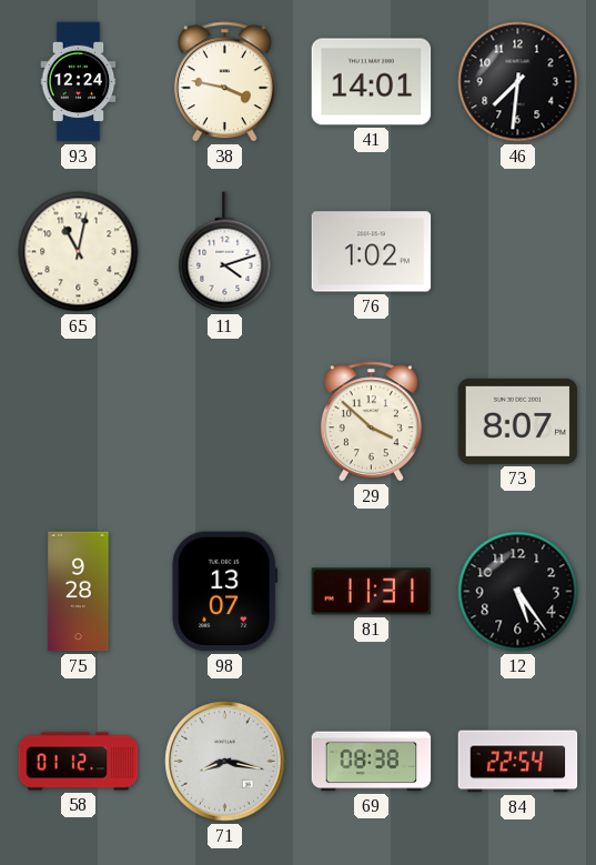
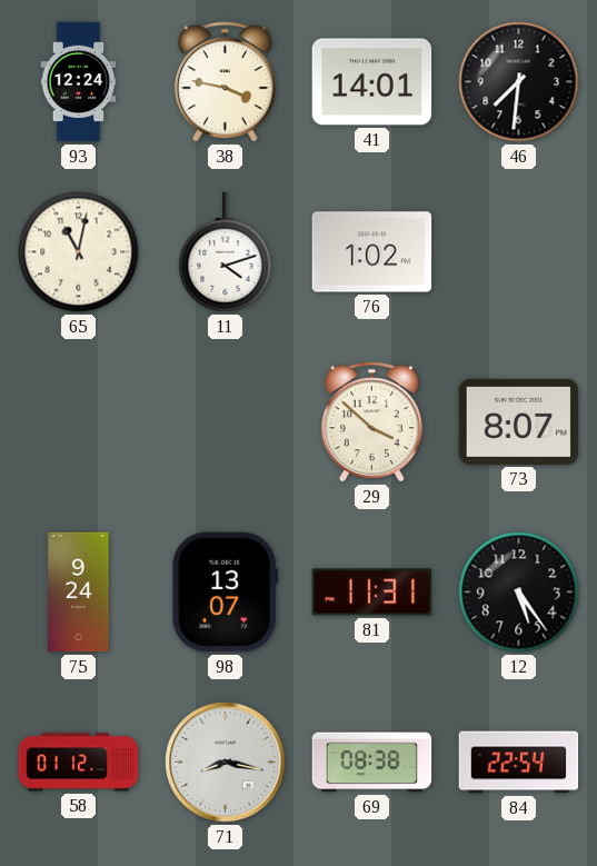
75: 9:28 -> 9:24
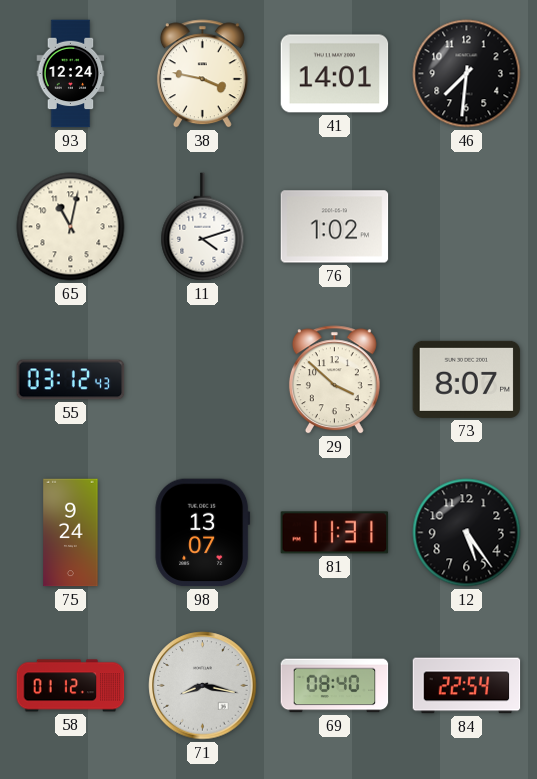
55: none -> 03:12
69: 08:38 -> 08:40
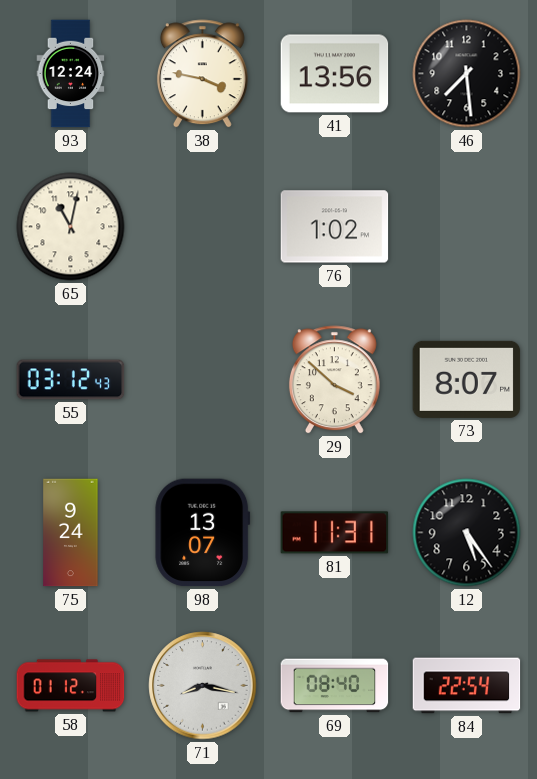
41: 14:01 -> 13:56
46: 7:31 -> 7:29
11: 4:12 -> none
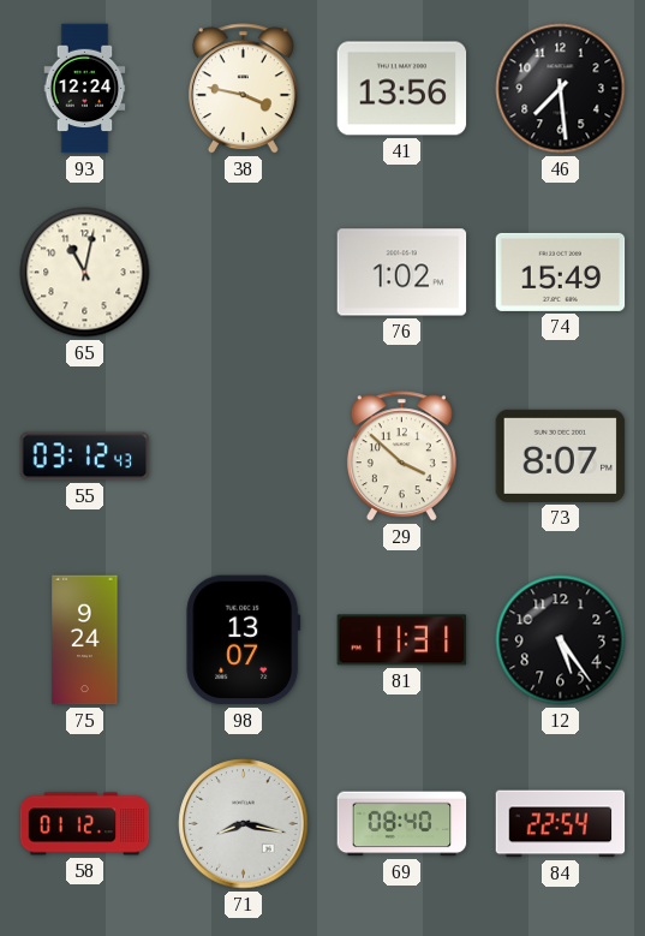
74: none -> 15:49
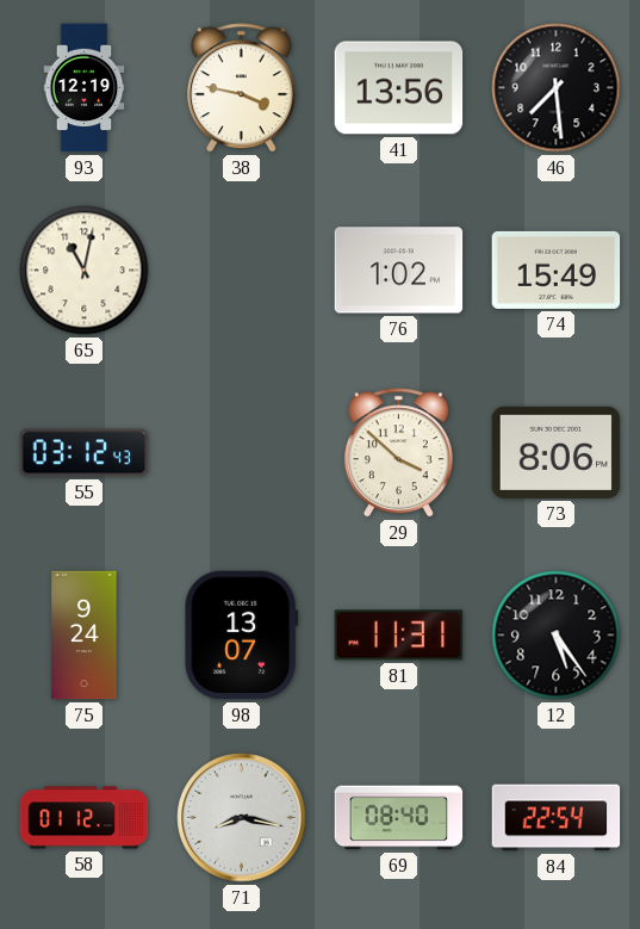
93: 12:24 -> 12:19
73: 8:07 -> 8:06
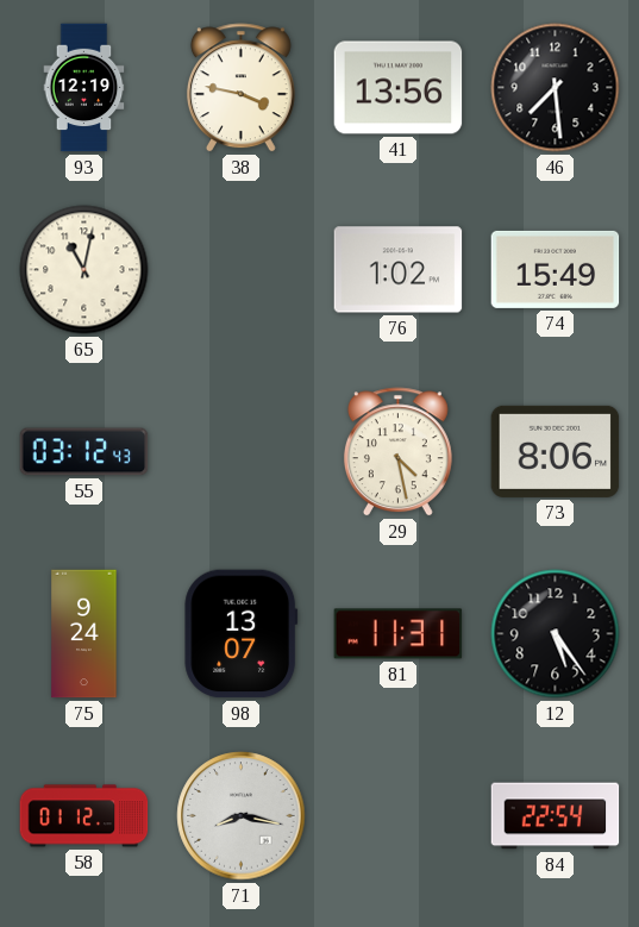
29: 3:52 -> 4:28
69: 08:40 -> none
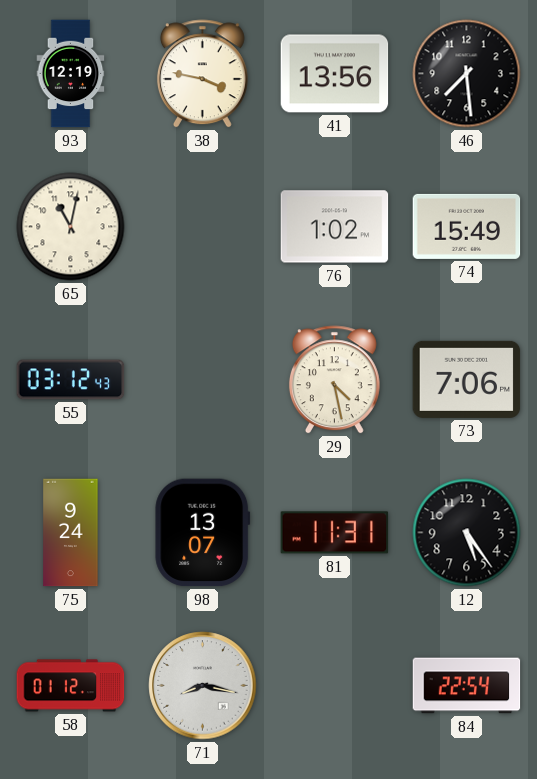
73: 8:06 -> 7:06
